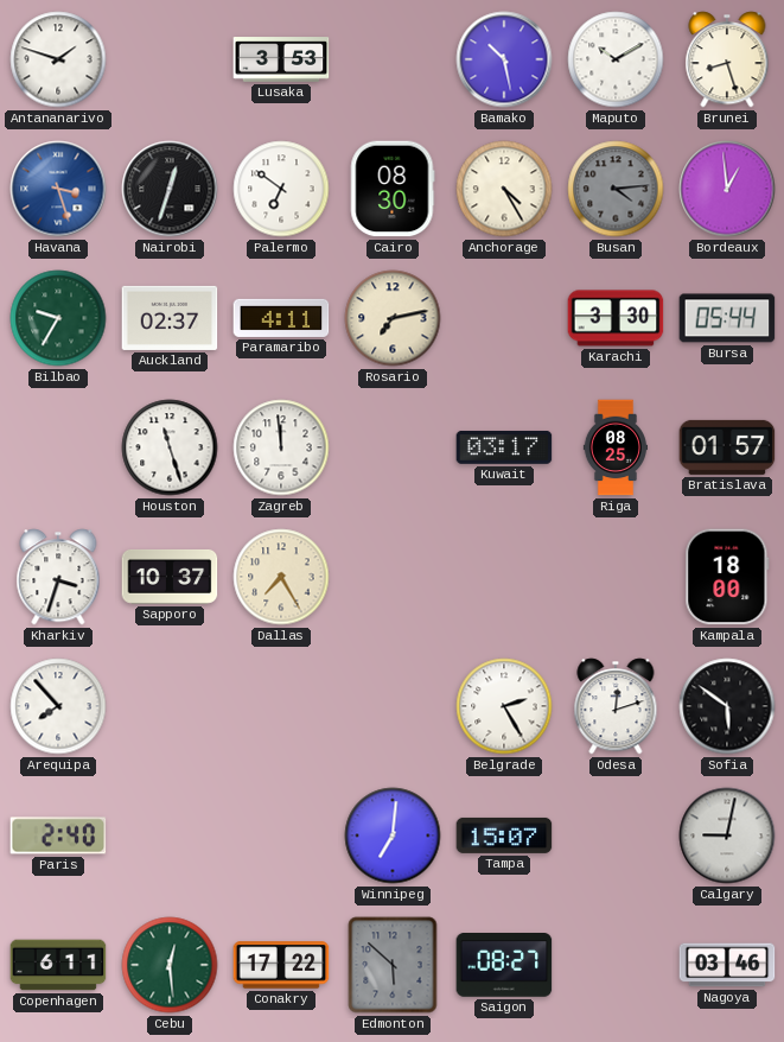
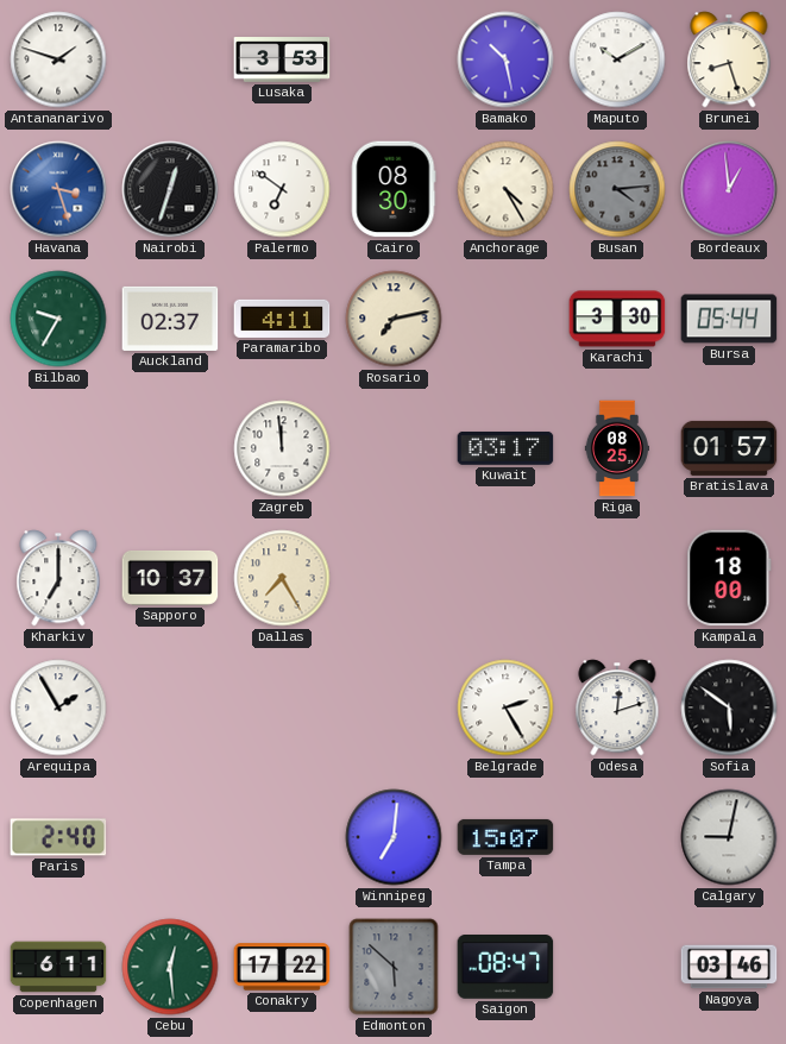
Houston: 11:27 -> none
Kharkiv: 3:33 -> 7:00
Arequipa: 7:53 -> 1:55
Saigon: 08:27 -> 08:47
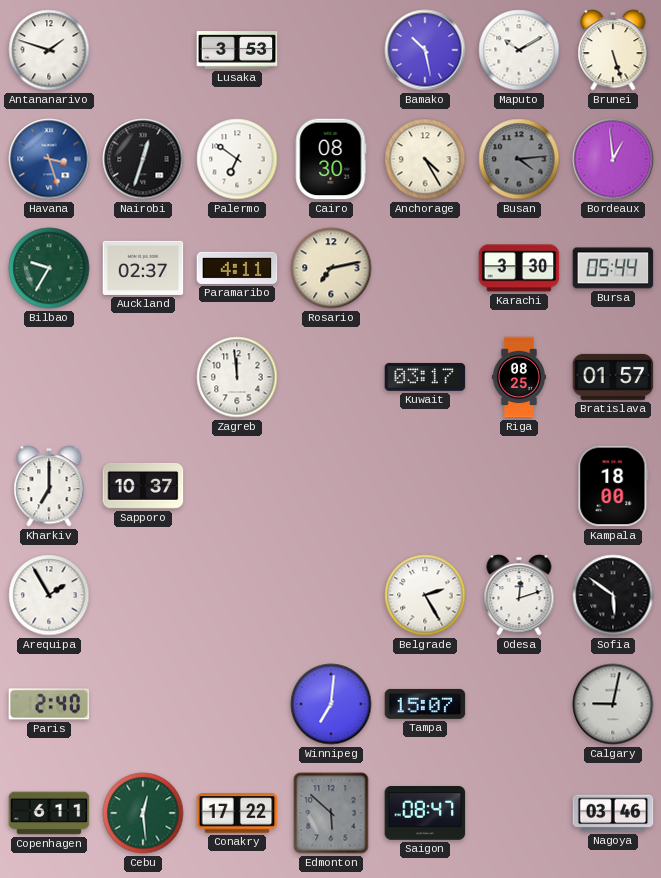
Brunei: 8:27 -> 5:27
Dallas: 7:25 -> none
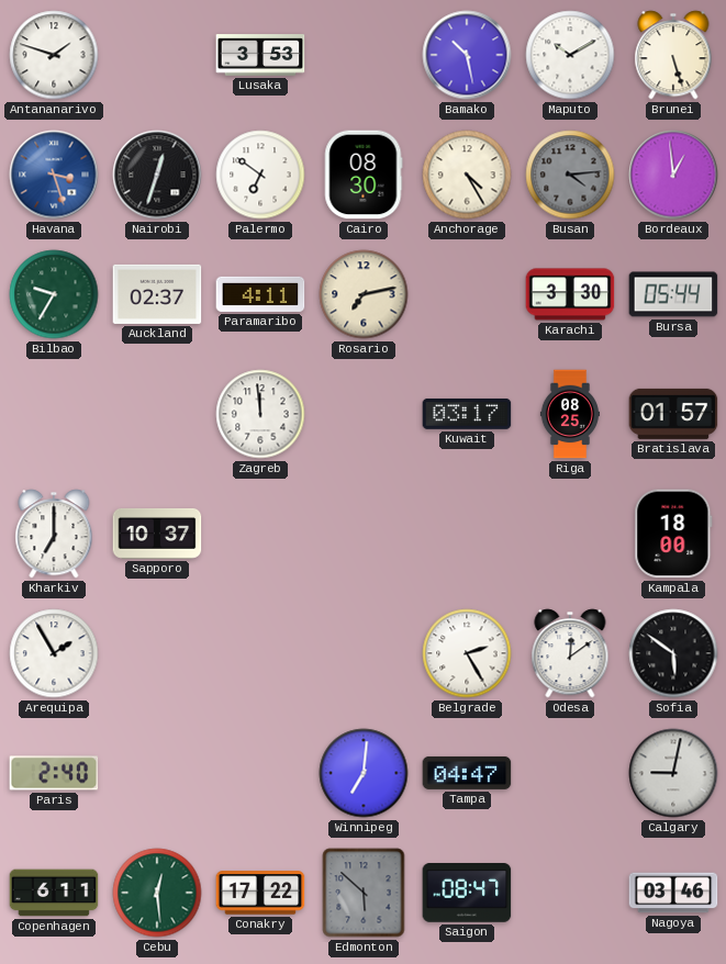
Odesa: 12:12 -> 12:09
Tampa: 15:07 -> 04:47
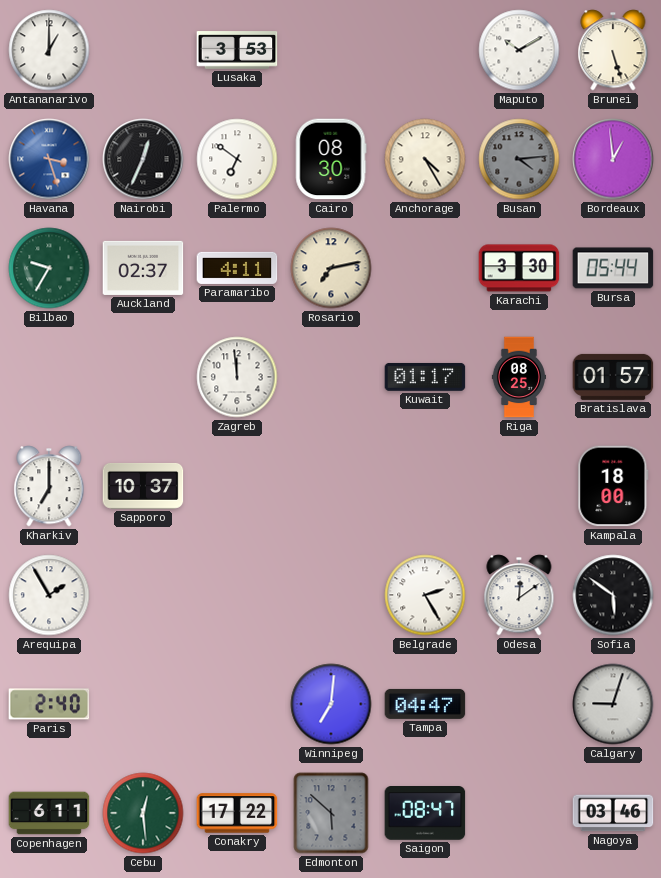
Antananarivo: 1:48 -> 1:00
Bamako: 10:28 -> none
Nairobi: 12:33 -> 12:34
Kuwait: 03:17 -> 01:17
Calgary: 9:02 -> 9:03
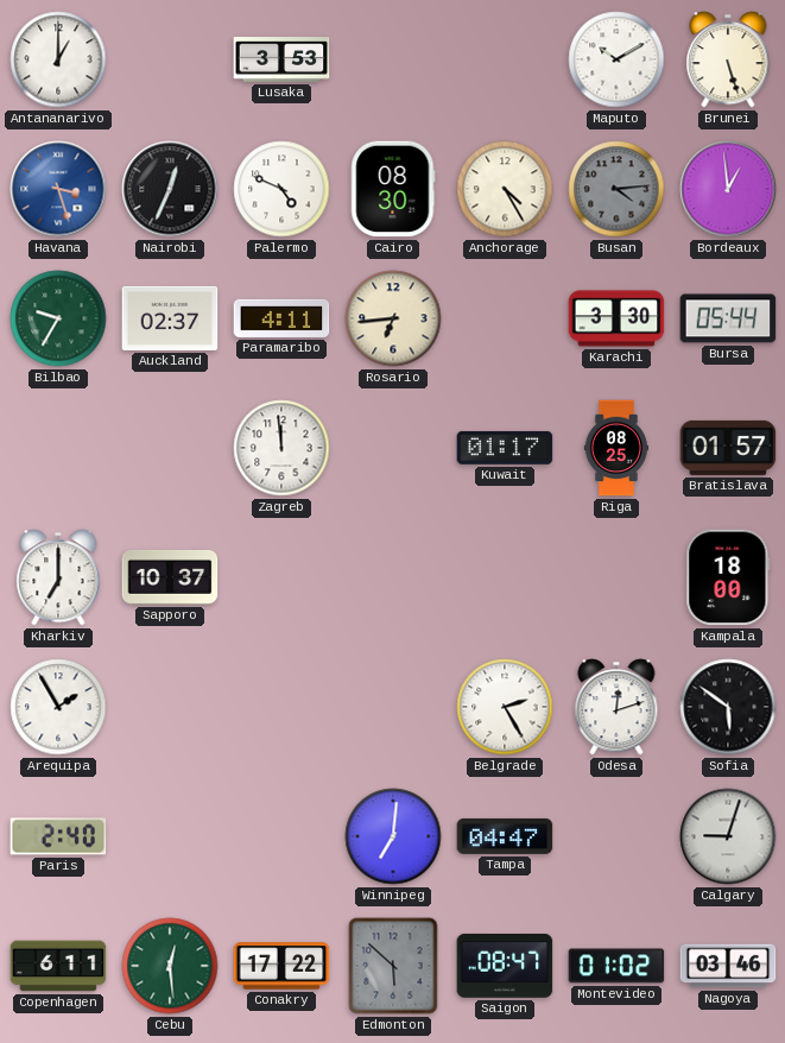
Palermo: 6:51 -> 4:49
Rosario: 7:13 -> 6:44
Odesa: 12:09 -> 12:12
Montevideo: none -> 01:02
